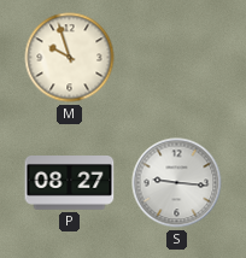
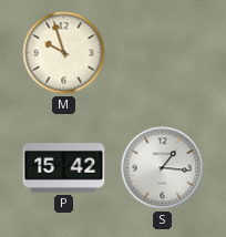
P: 08:27 -> 15:42
S: 9:16 -> 1:16
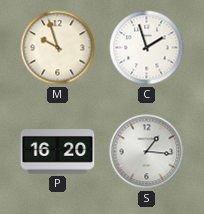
C: none -> 1:57
P: 15:42 -> 16:20
